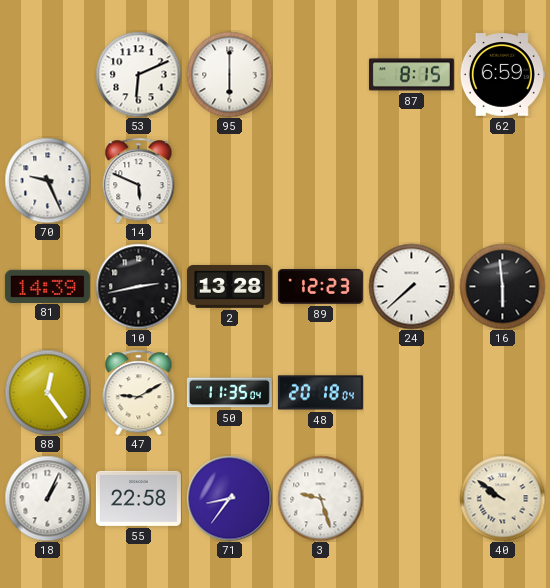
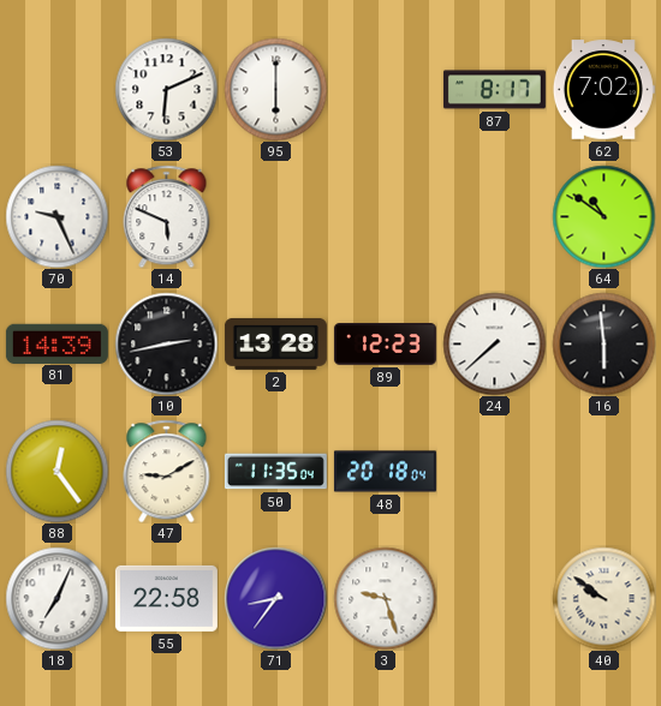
87: 8:15 -> 8:17
62: 6:59 -> 7:02
64: none -> 10:51
18: 1:04 -> 7:04
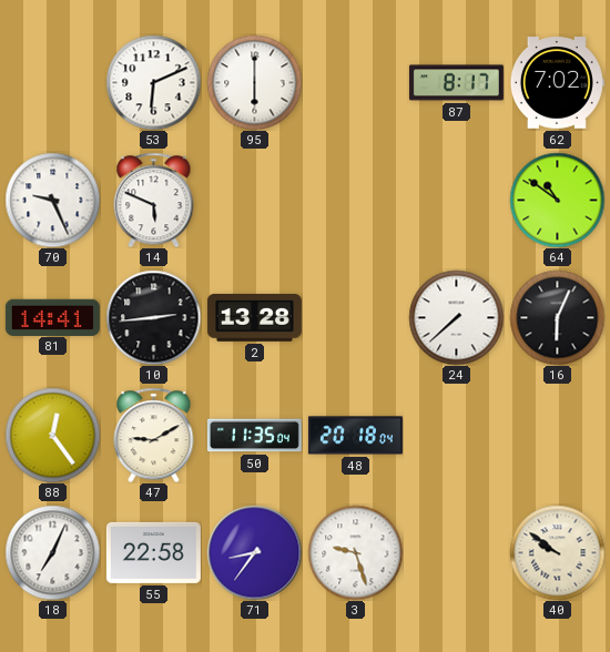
81: 14:39 -> 14:41
10: 2:43 -> 2:44
89: 12:23 -> none
16: 5:59 -> 6:04
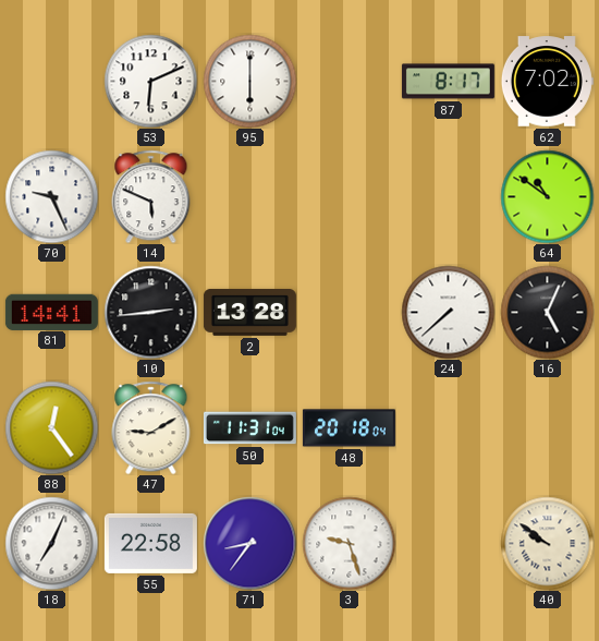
16: 6:04 -> 5:04
50: 11:35 -> 11:31
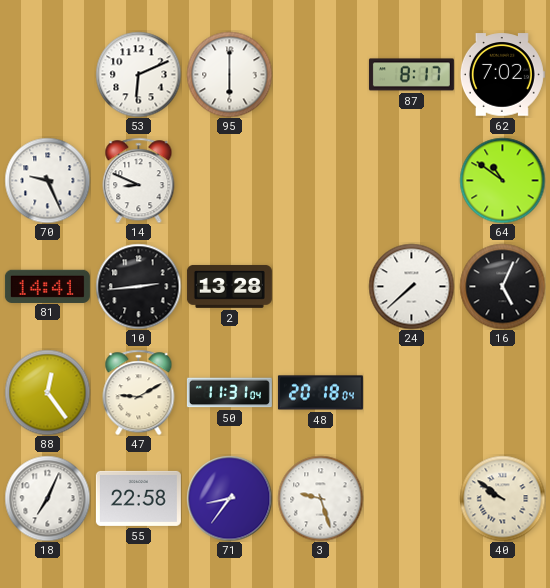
14: 5:49 -> 8:49
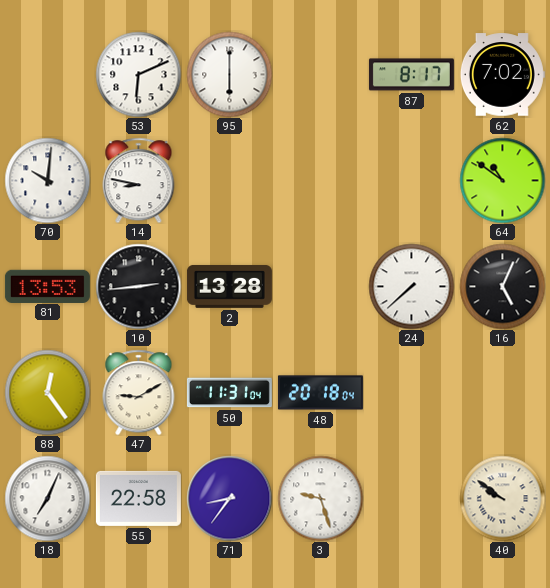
70: 9:26 -> 10:01
14: 8:49 -> 8:47
81: 14:41 -> 13:53
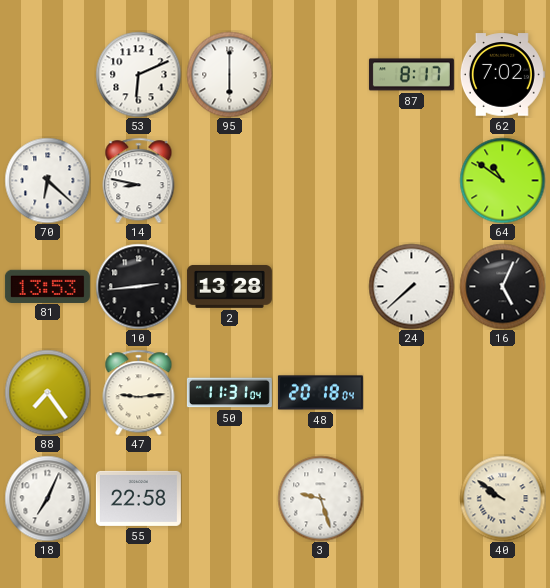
70: 10:01 -> 6:22
88: 12:24 -> 7:24
47: 9:10 -> 9:14
71: 8:36 -> none
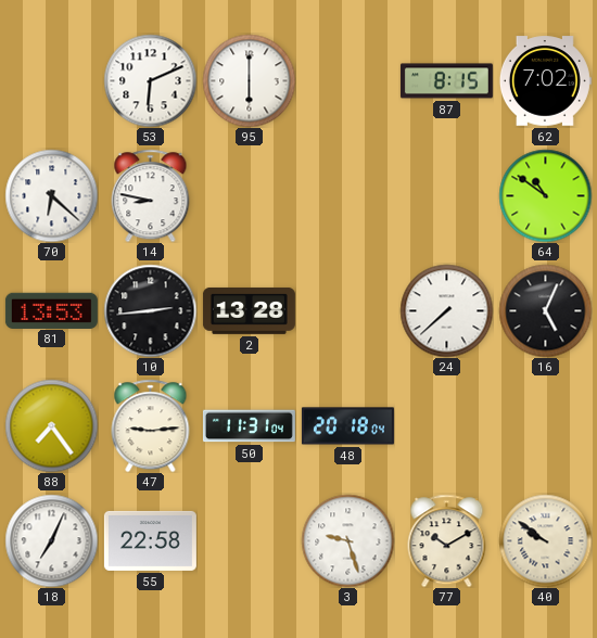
87: 8:17 -> 8:15
77: none -> 10:10
